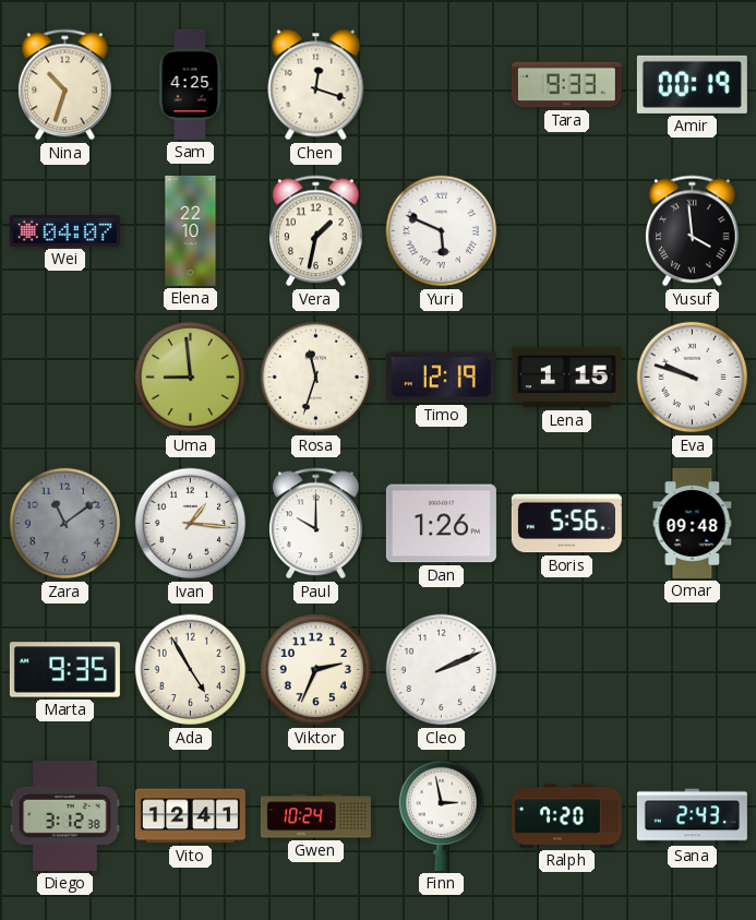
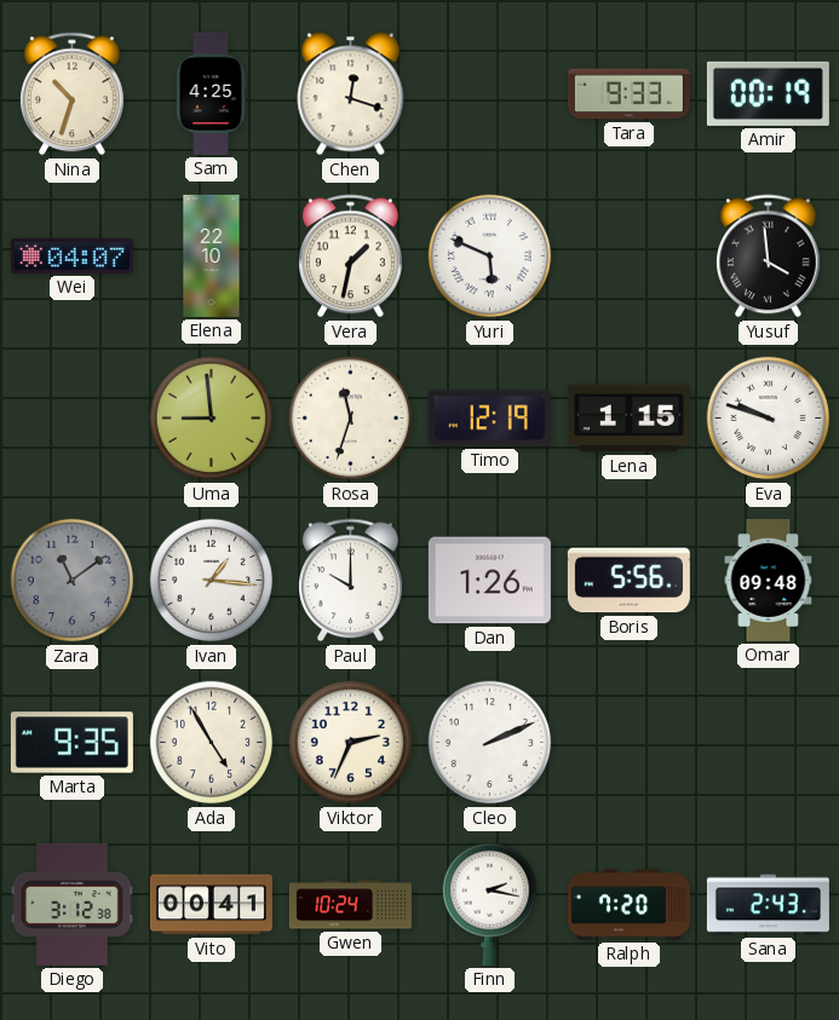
Vito: 12:41 -> 00:41
Finn: 2:58 -> 2:17
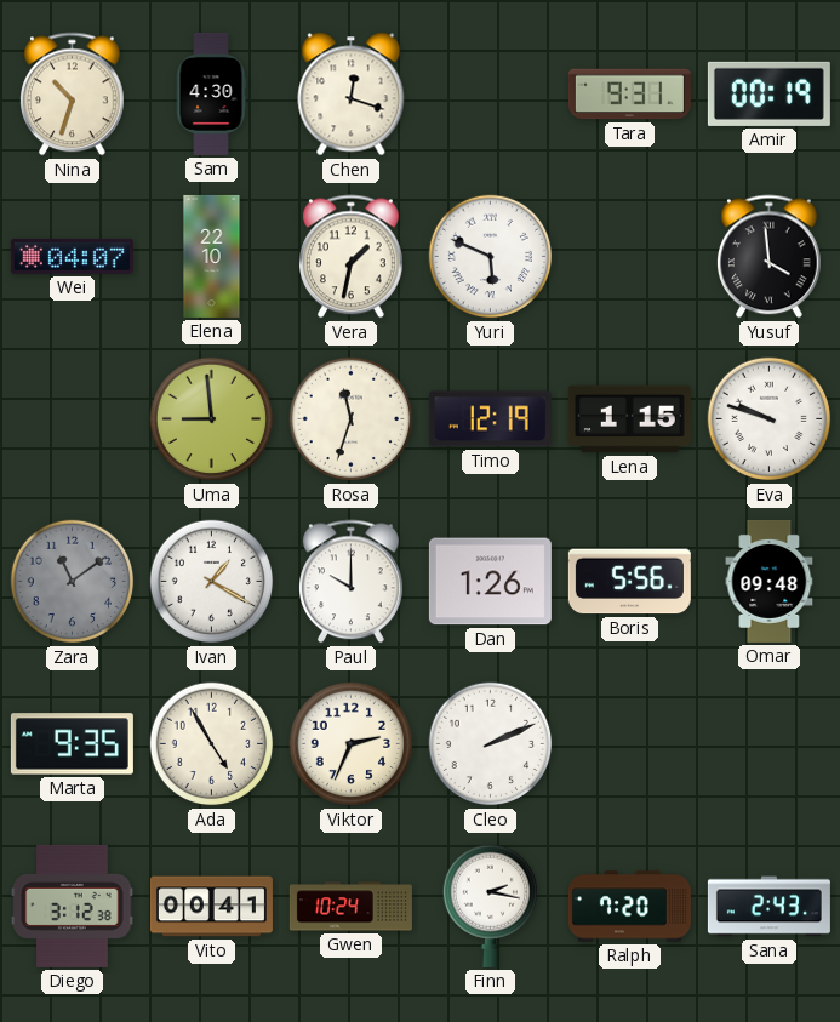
Sam: 4:25 -> 4:30
Tara: 9:33 -> 9:31
Ivan: 1:16 -> 1:20
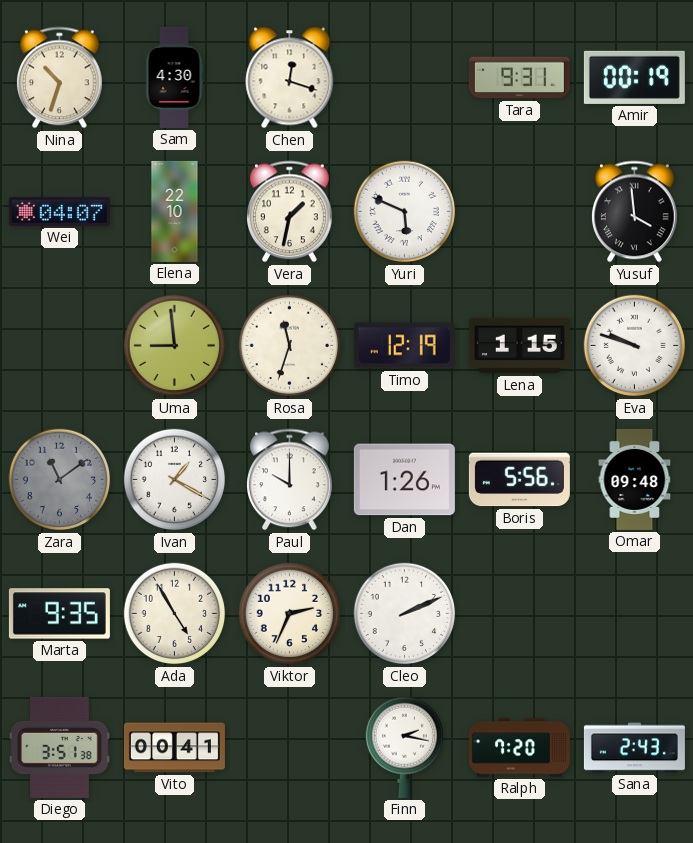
Diego: 3:12 -> 3:51
Gwen: 10:24 -> none
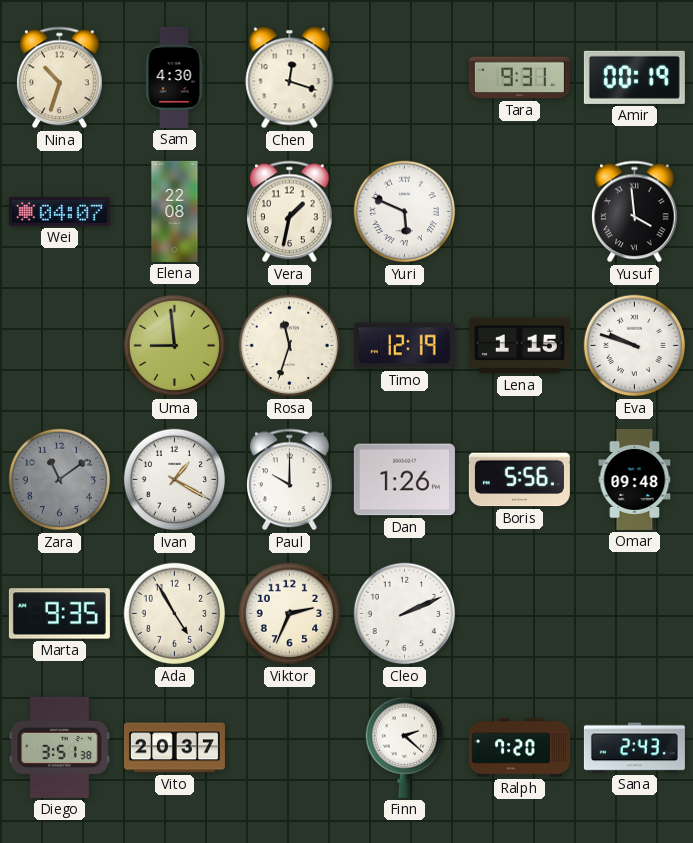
Elena: 22:10 -> 22:08
Vito: 00:41 -> 20:37
Finn: 2:17 -> 2:22
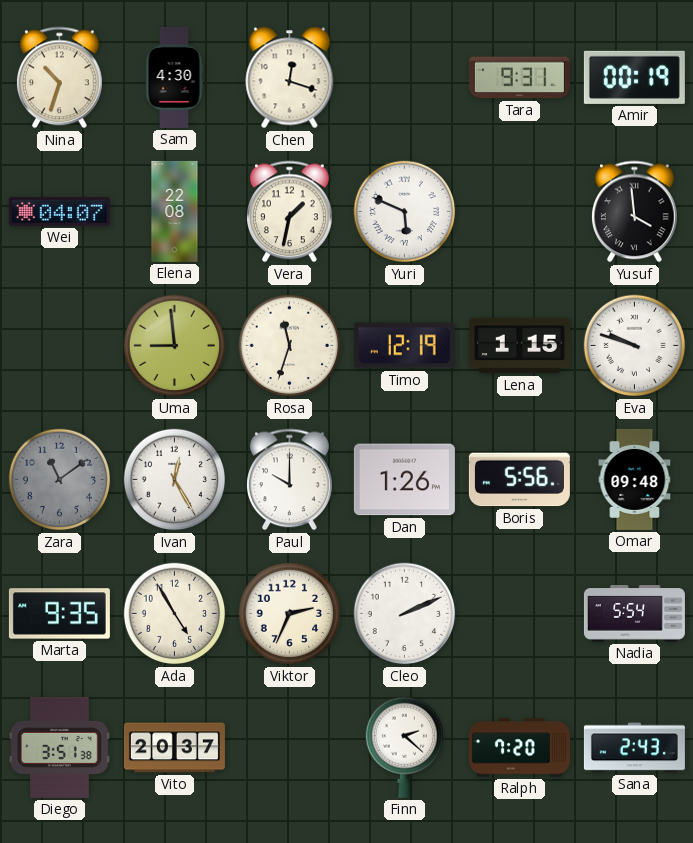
Ivan: 1:20 -> 12:25
Nadia: none -> 5:54
